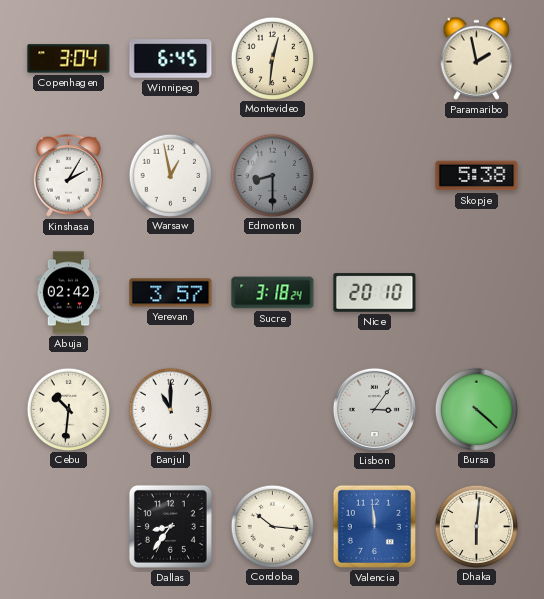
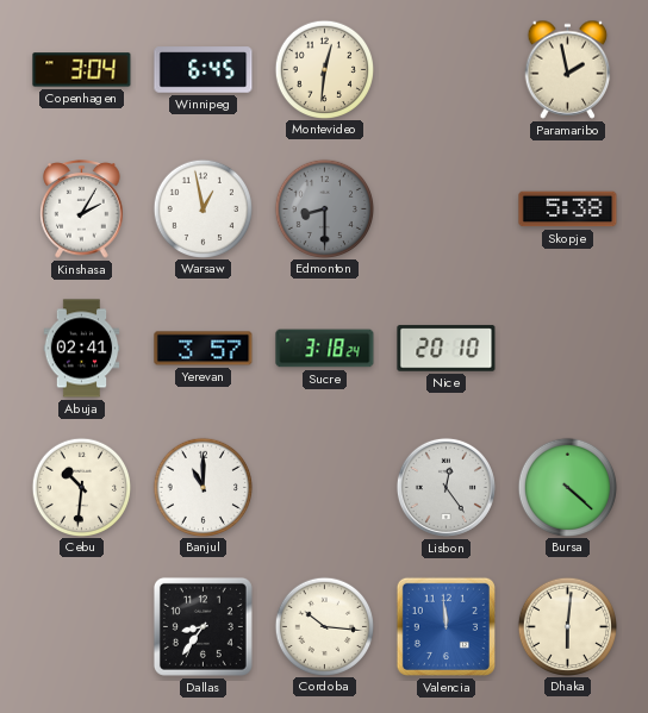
Abuja: 02:42 -> 02:41
Lisbon: 3:06 -> 12:24
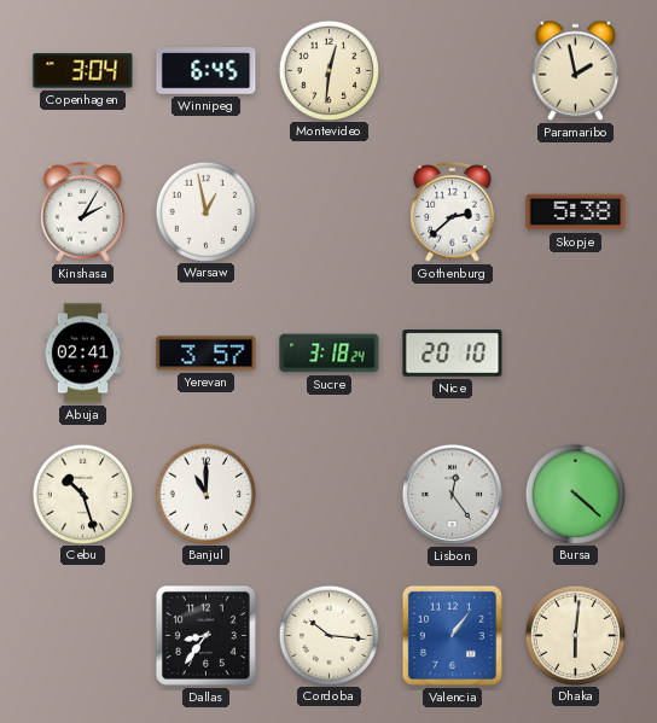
Edmonton: 8:30 -> none
Gothenburg: none -> 2:38
Cebu: 10:31 -> 10:27
Valencia: 11:59 -> 1:06
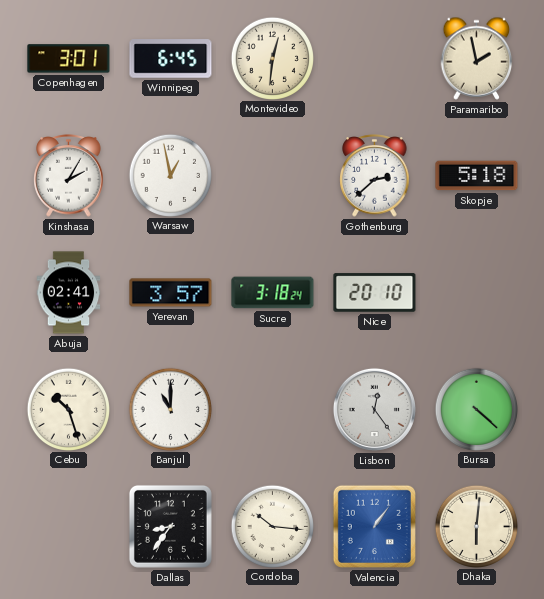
Copenhagen: 3:04 -> 3:01
Skopje: 5:38 -> 5:18
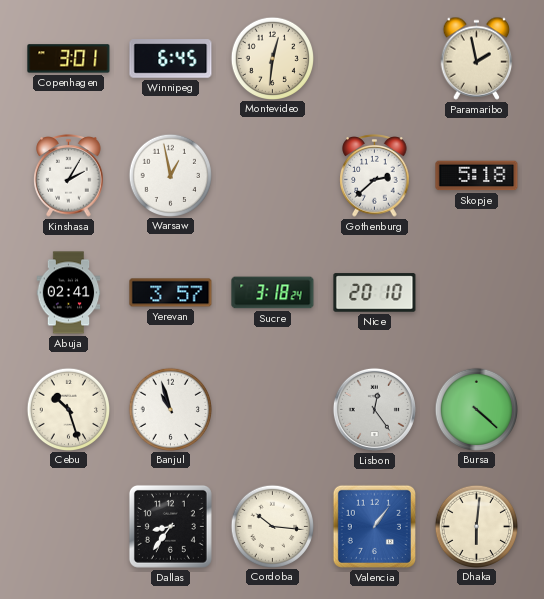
Banjul: 11:00 -> 10:57
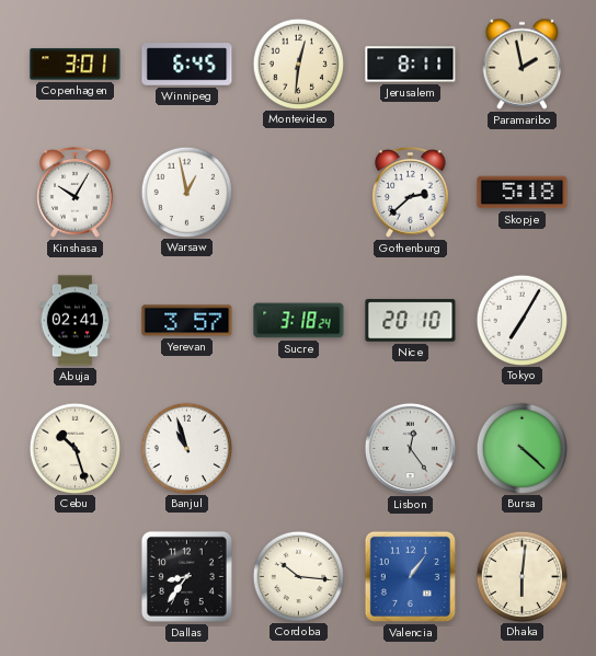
Jerusalem: none -> 8:11
Kinshasa: 2:05 -> 10:05
Tokyo: none -> 7:05
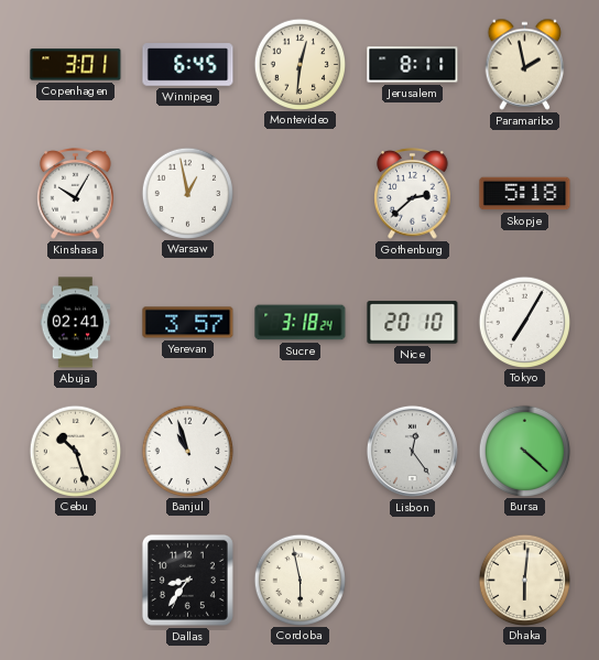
Cordoba: 10:16 -> 5:58
Valencia: 1:06 -> none
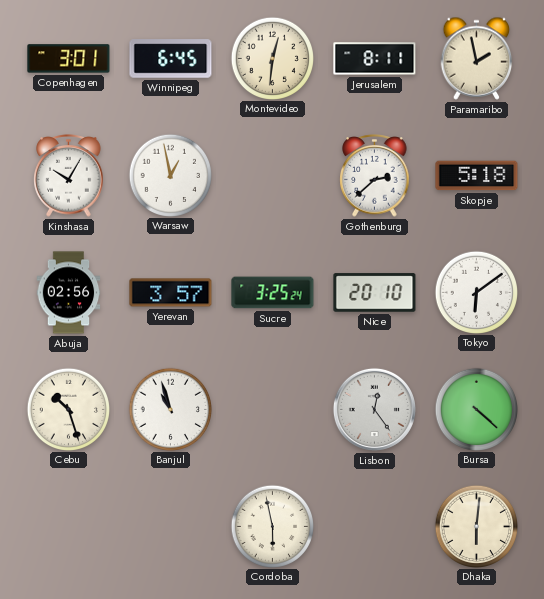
Abuja: 02:41 -> 02:56
Sucre: 3:18 -> 3:25
Tokyo: 7:05 -> 6:09
Dallas: 8:36 -> none
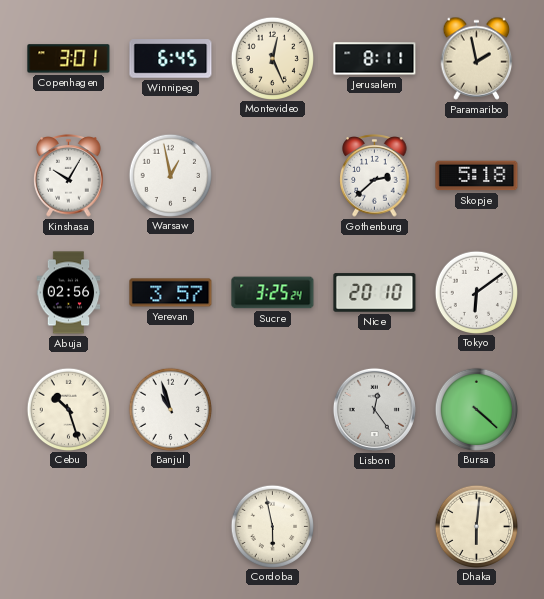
Montevideo: 12:31 -> 12:26
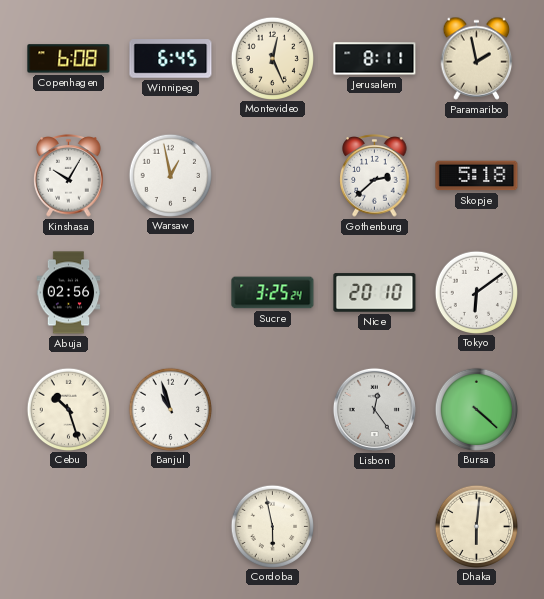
Copenhagen: 3:01 -> 6:08
Yerevan: 3:57 -> none
